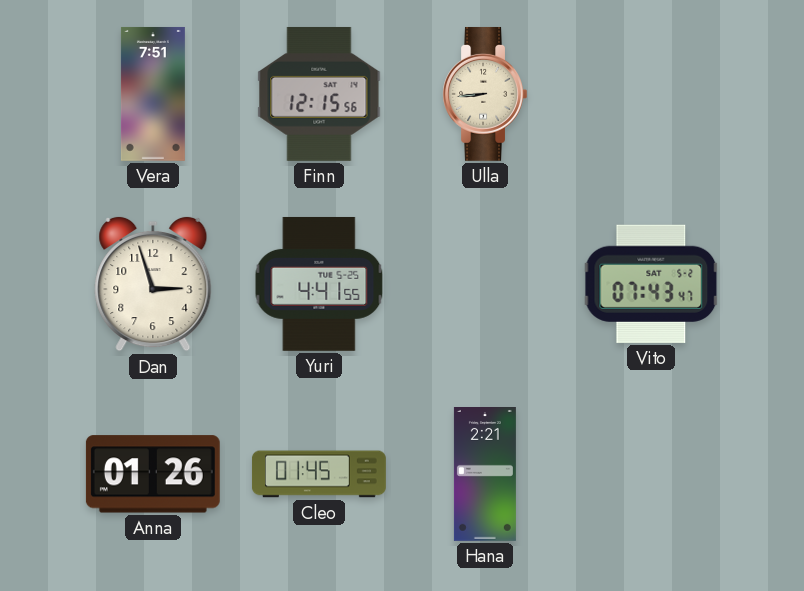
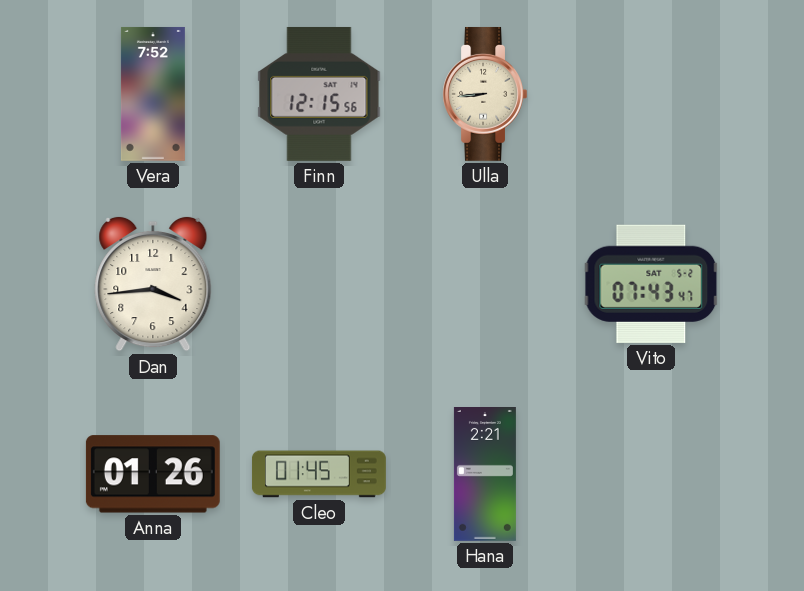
Vera: 7:51 -> 7:52
Dan: 2:57 -> 3:44
Yuri: 4:41 -> none
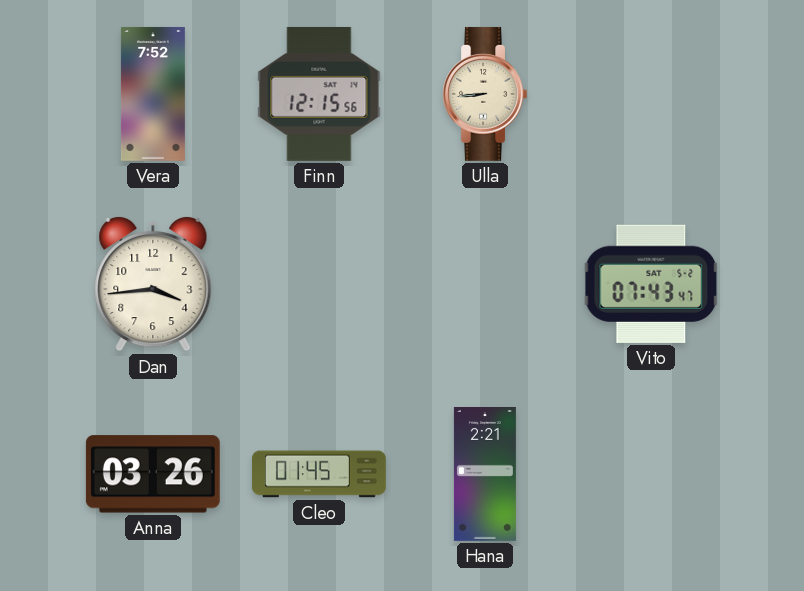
Anna: 01:26 -> 03:26
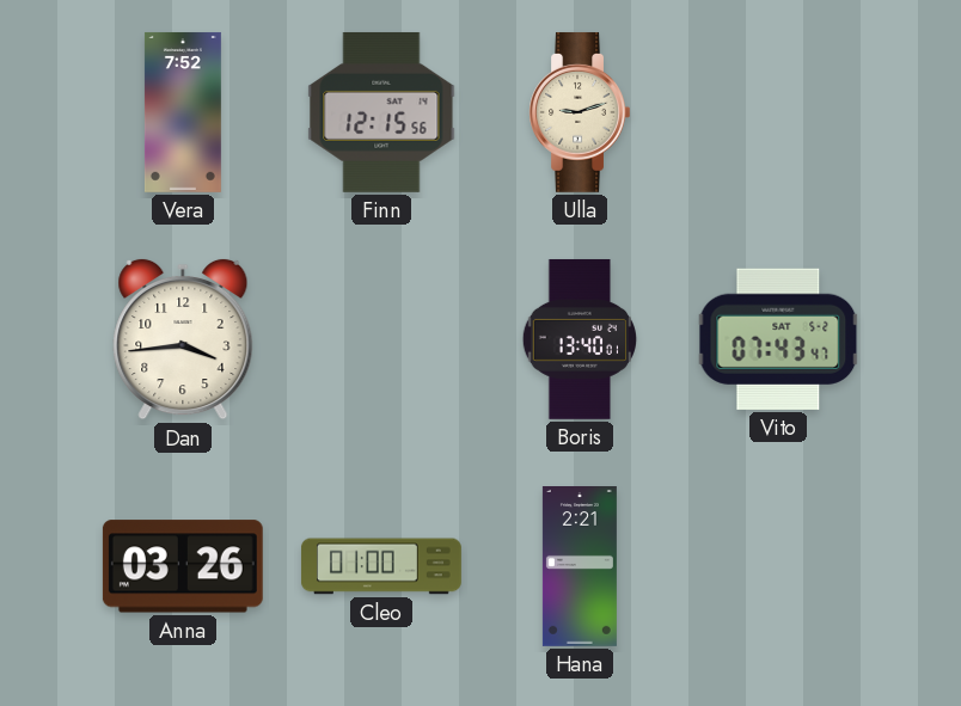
Ulla: 8:44 -> 9:12
Boris: none -> 13:40
Cleo: 01:45 -> 01:00
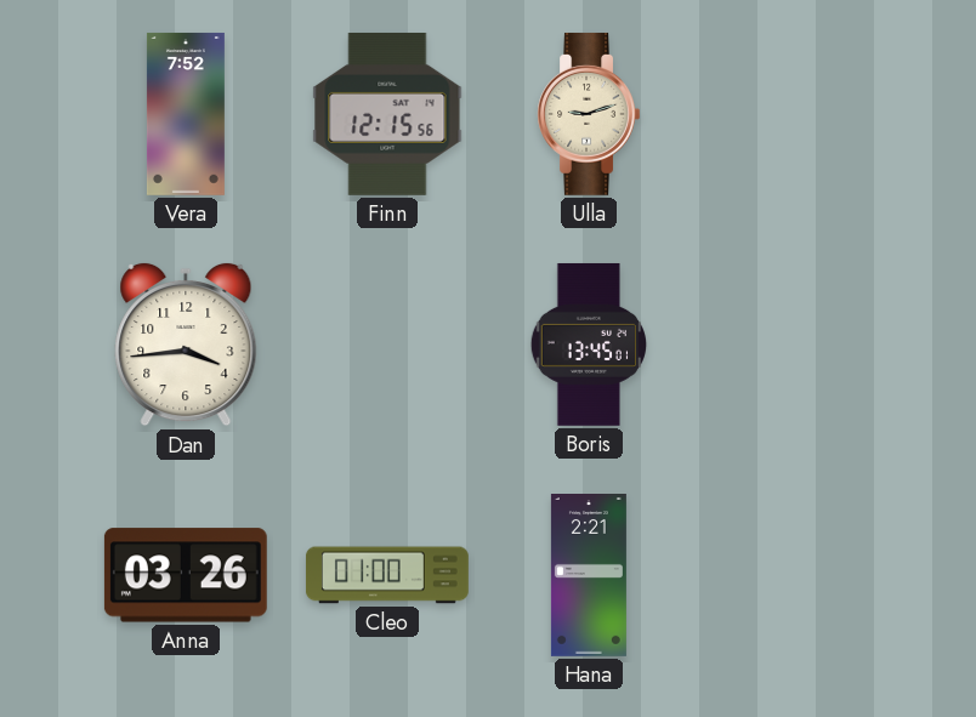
Boris: 13:40 -> 13:45
Vito: 07:43 -> none
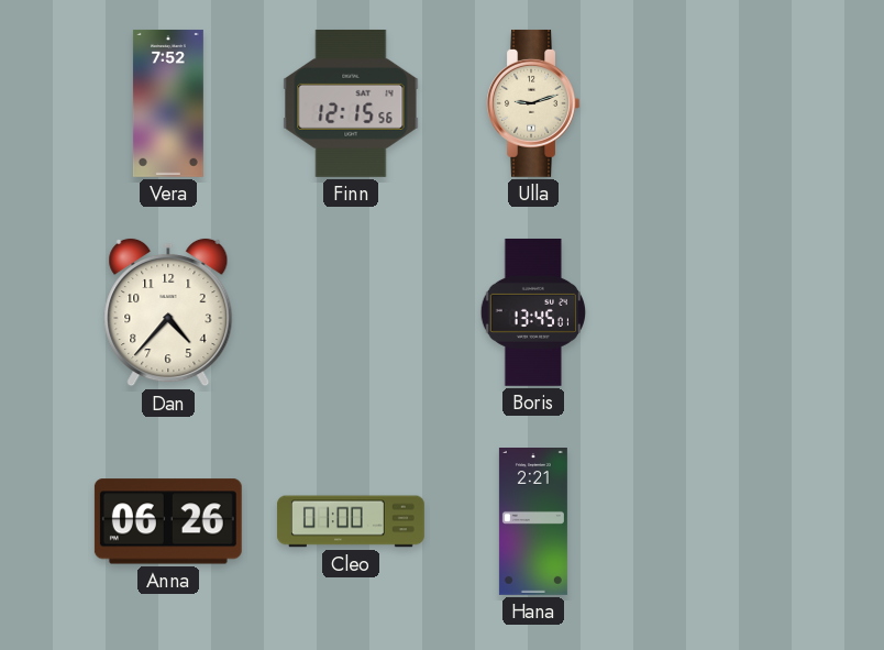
Dan: 3:44 -> 4:37
Anna: 03:26 -> 06:26
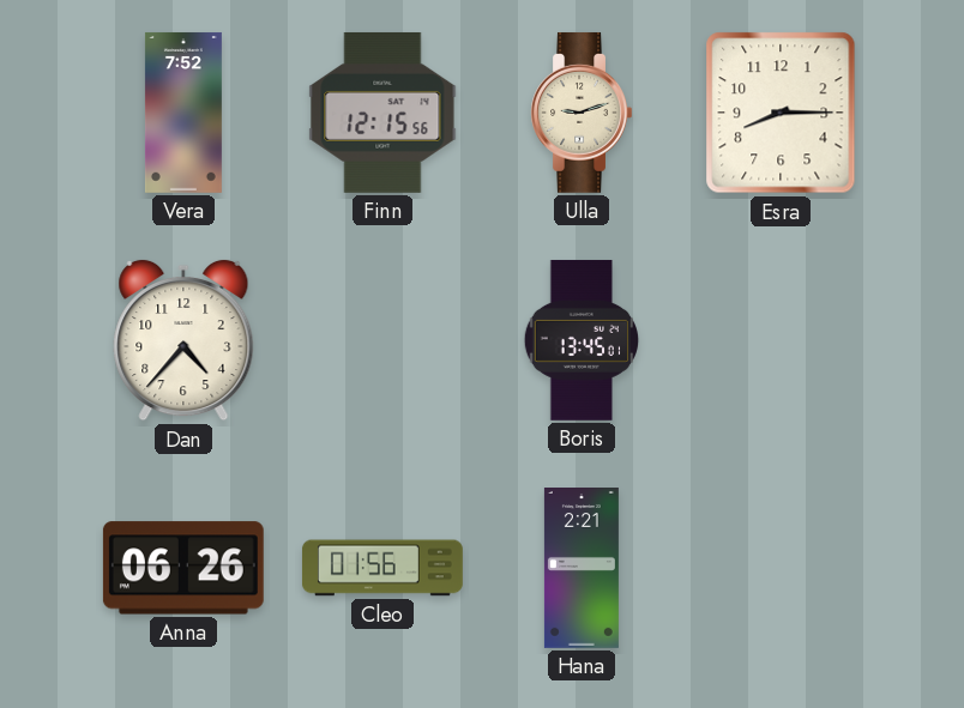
Esra: none -> 8:15
Cleo: 01:00 -> 01:56
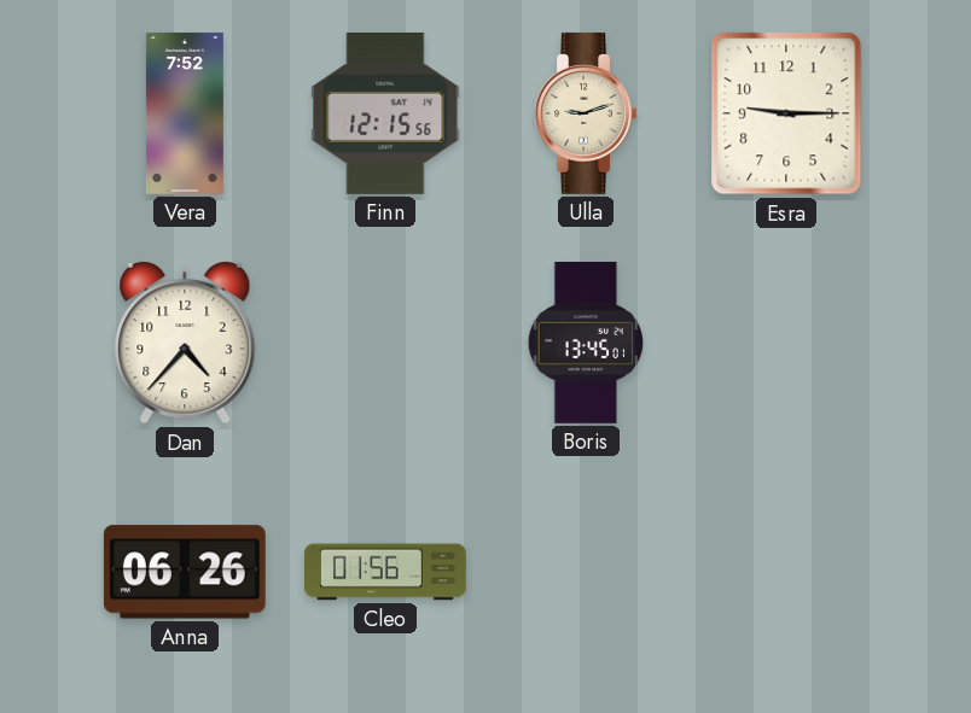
Esra: 8:15 -> 9:15
Hana: 2:21 -> none
